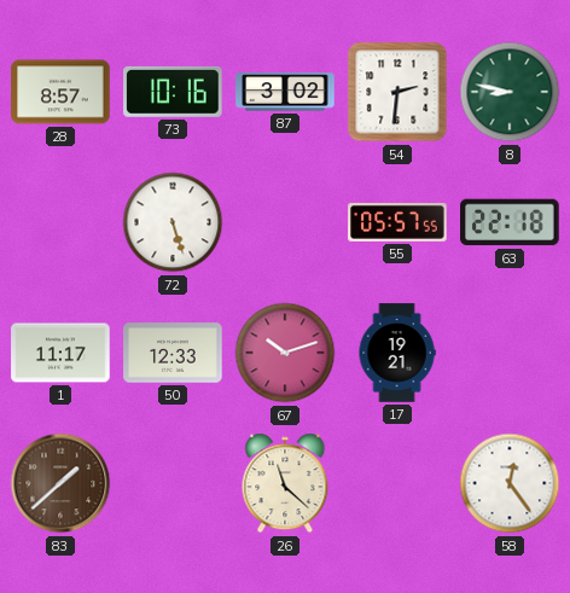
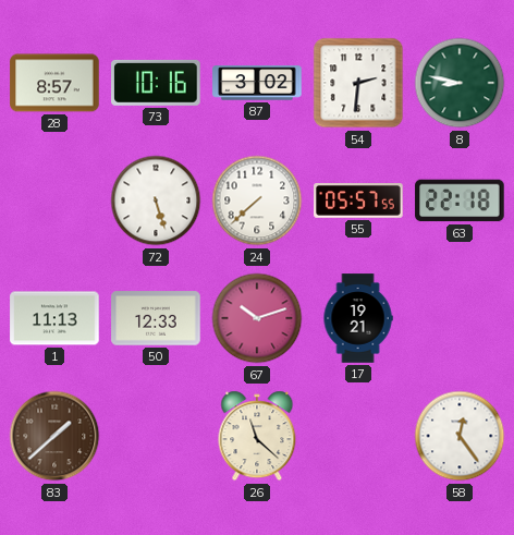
24: none -> 7:38
1: 11:17 -> 11:13
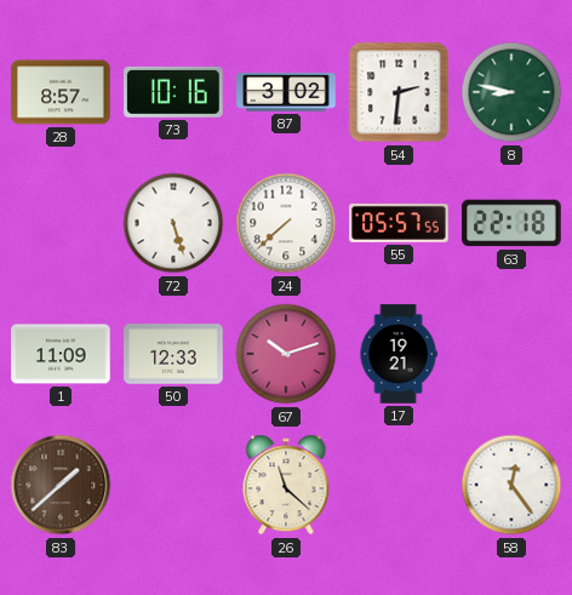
1: 11:13 -> 11:09
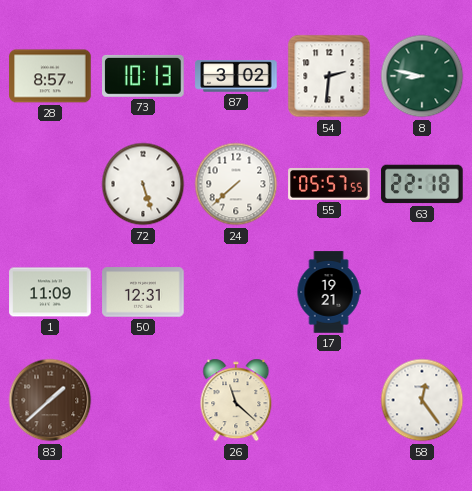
73: 10:16 -> 10:13
50: 12:33 -> 12:31
67: 10:12 -> none
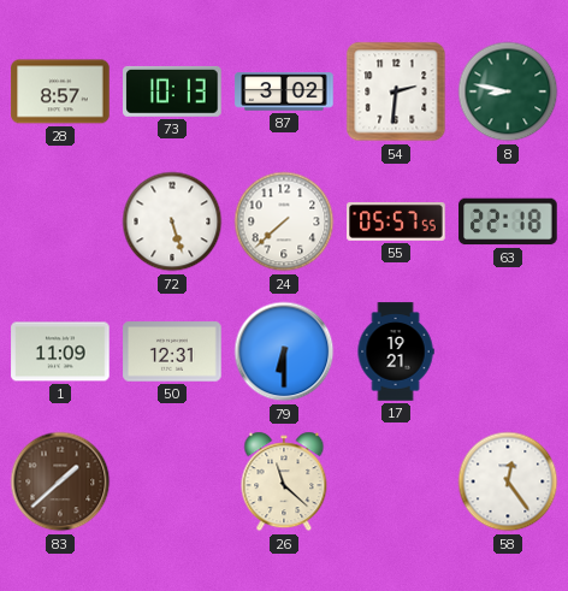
79: none -> 6:30
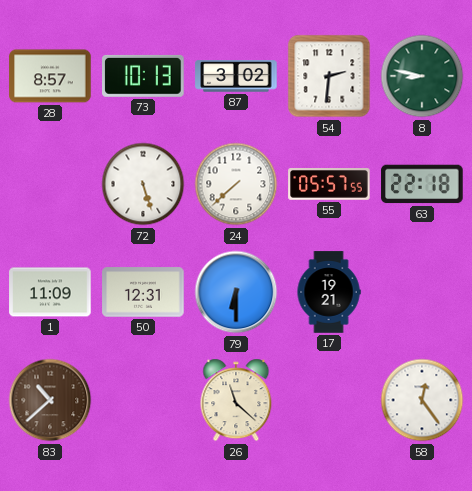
83: 1:38 -> 10:38
